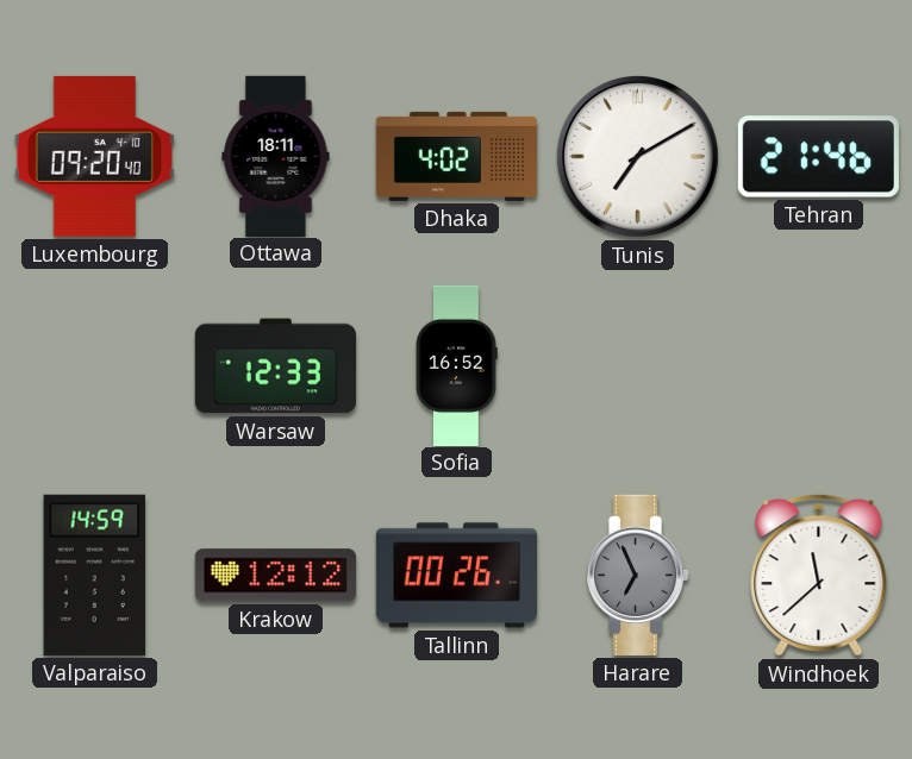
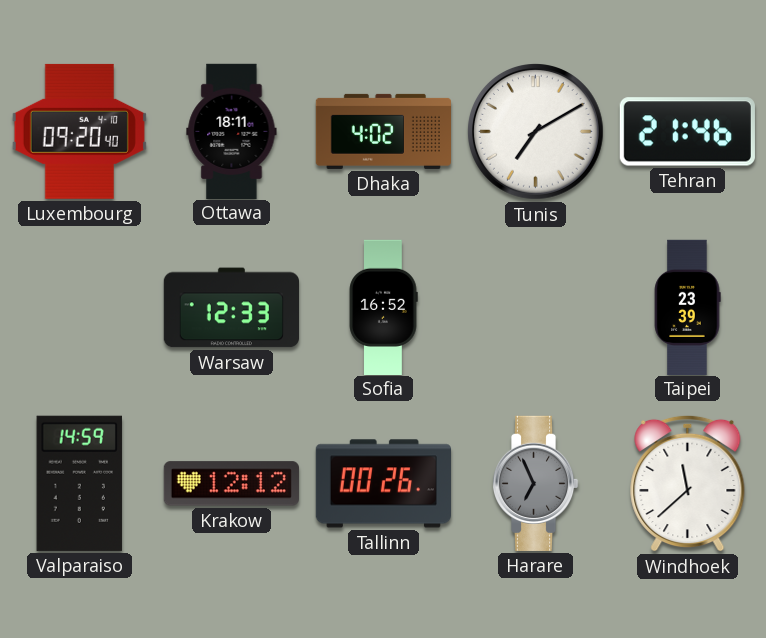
Taipei: none -> 23:39
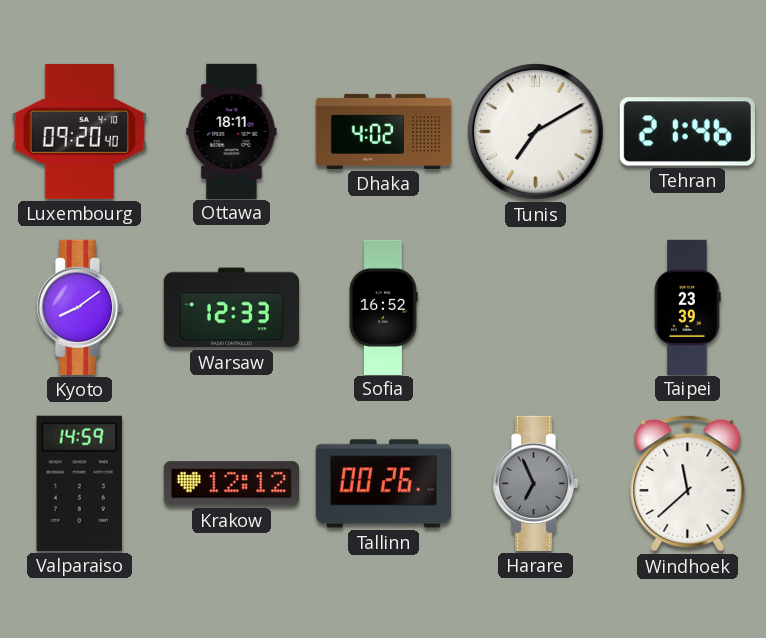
Kyoto: none -> 8:09
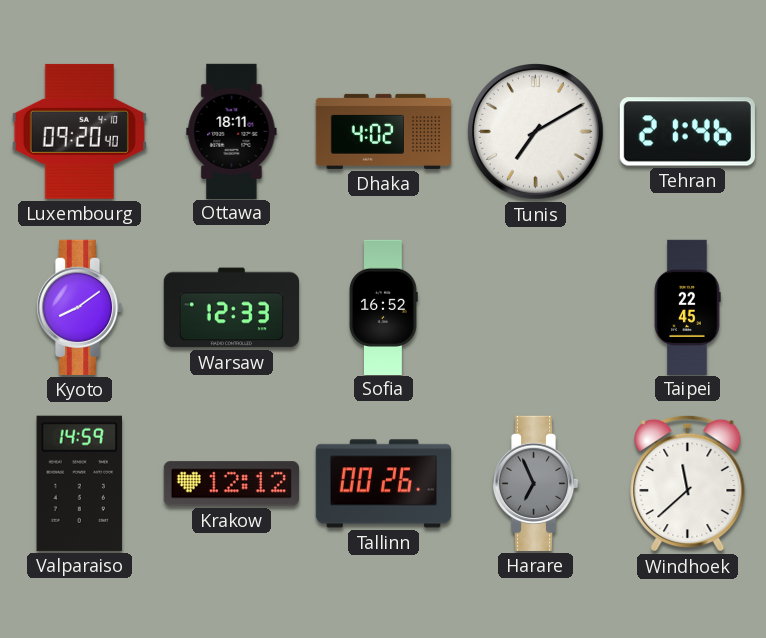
Taipei: 23:39 -> 22:45
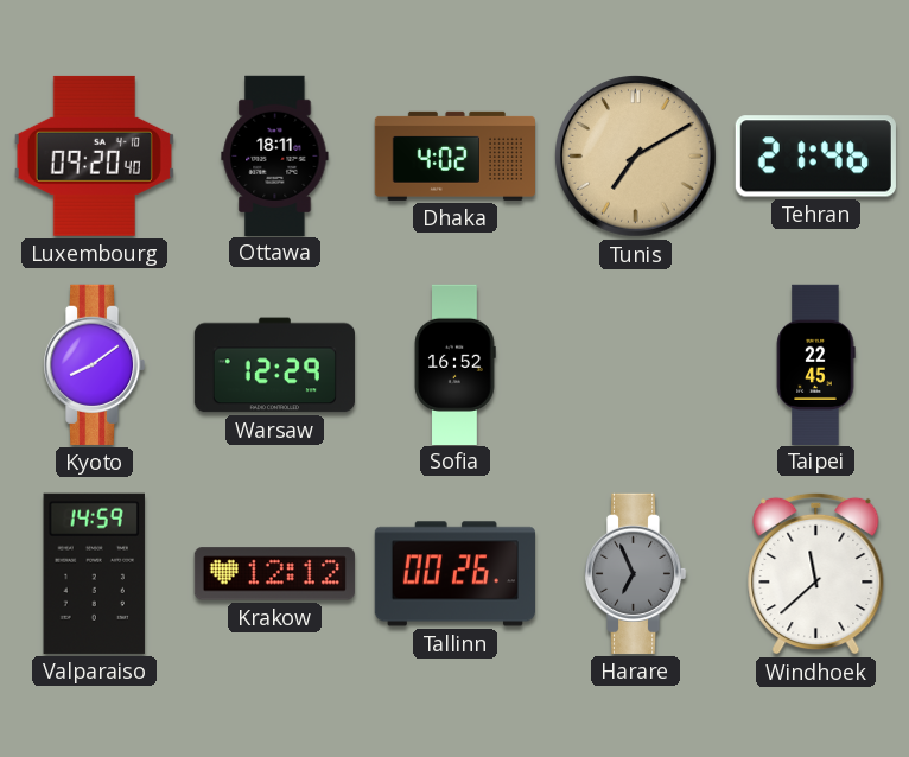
Tunis dial: white -> champagne
Warsaw: 12:33 -> 12:29
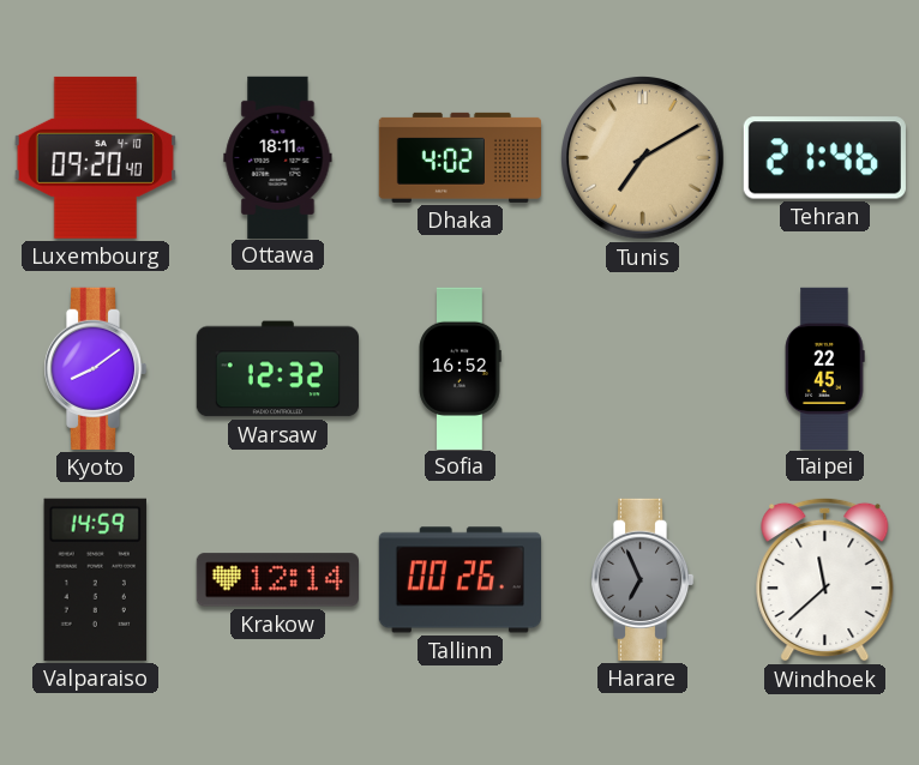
Warsaw: 12:29 -> 12:32
Krakow: 12:12 -> 12:14
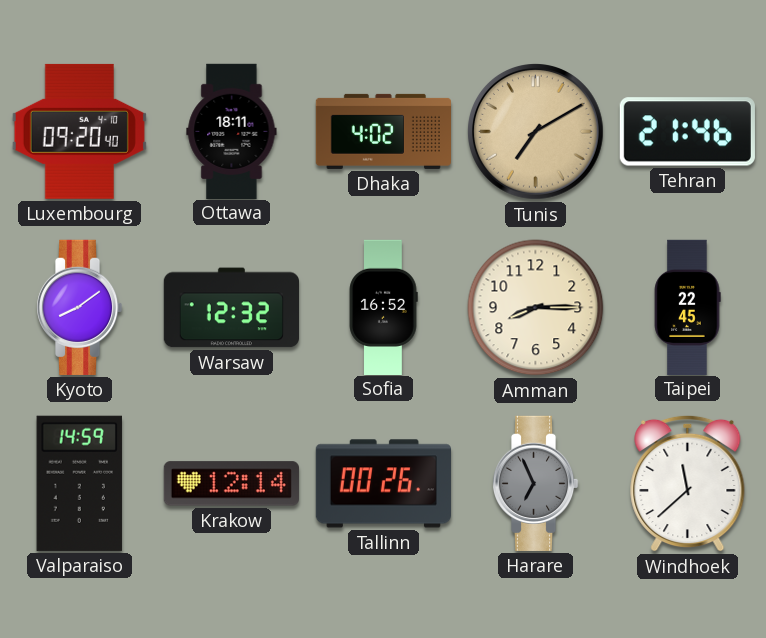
Amman: none -> 8:15
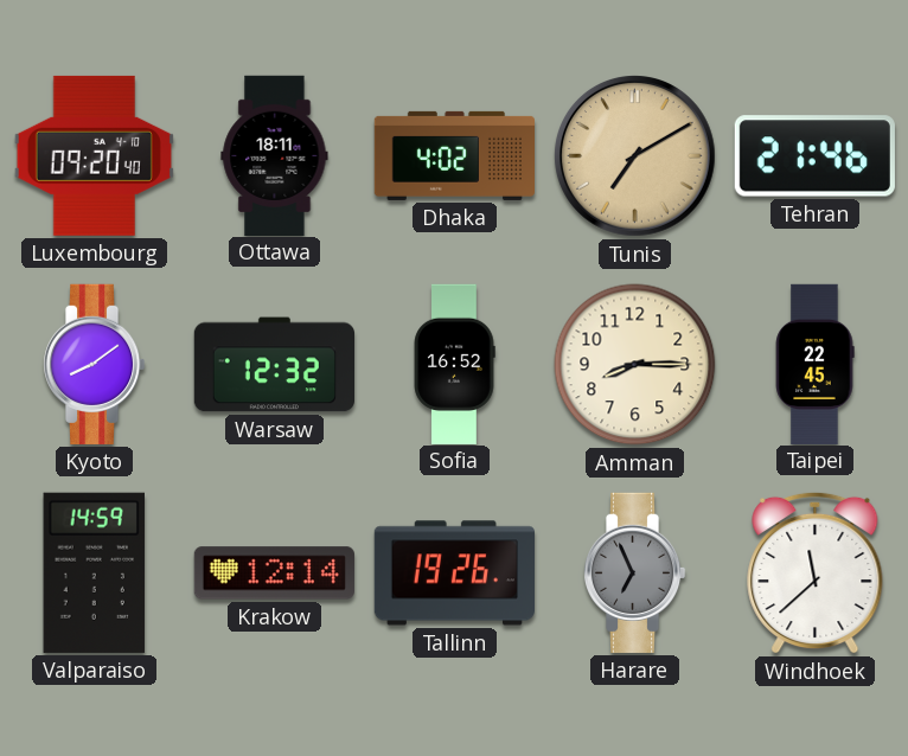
Tallinn: 00:26 -> 19:26
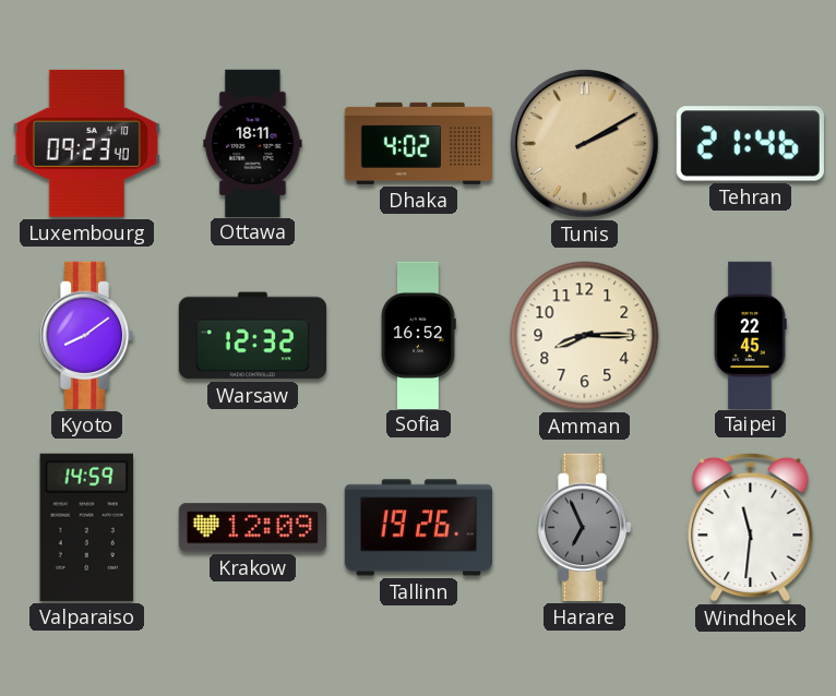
Luxembourg: 09:20 -> 09:23
Tunis: 7:10 -> 2:10
Krakow: 12:14 -> 12:09
Windhoek: 11:38 -> 11:31
